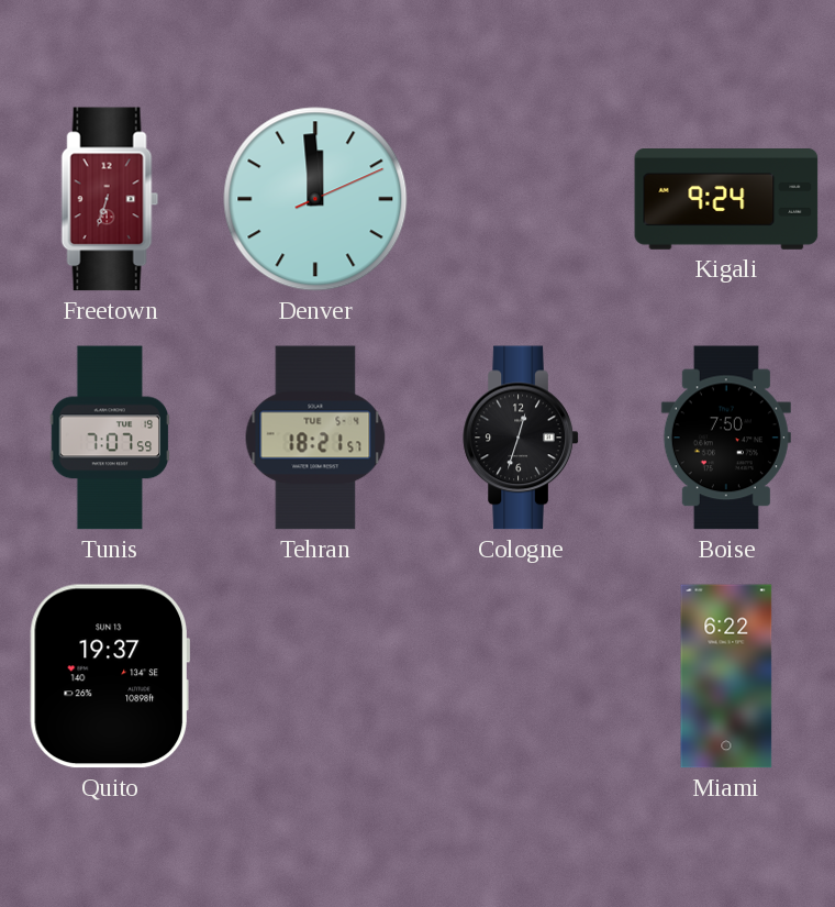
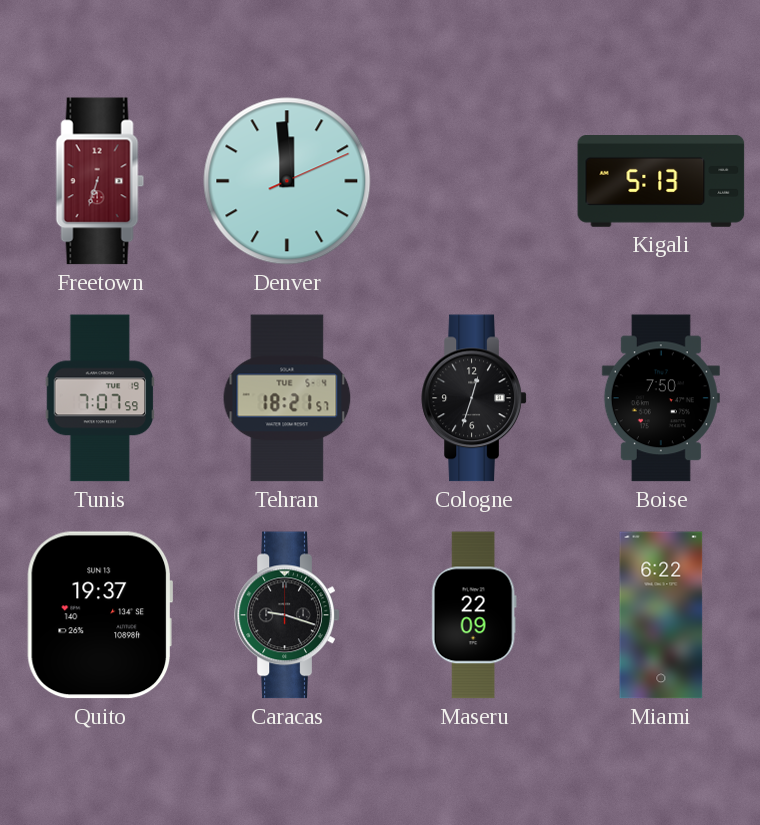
Kigali: 9:24 -> 5:13
Caracas: none -> 9:18
Maseru: none -> 22:09
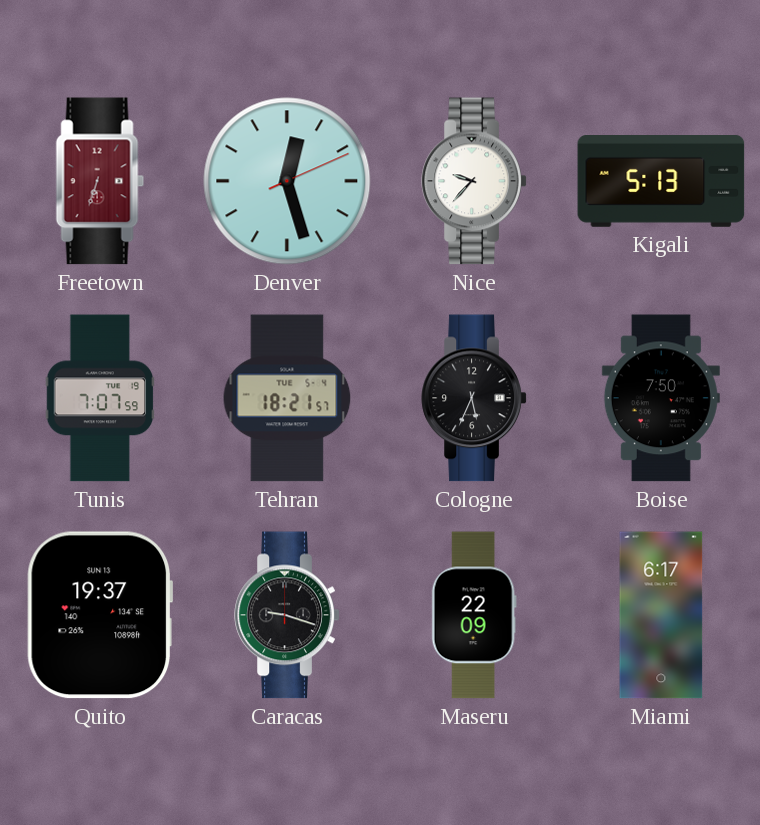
Denver: 11:59 -> 12:27
Nice: none -> 9:37
Cologne: 12:33 -> 5:34
Miami: 6:22 -> 6:17
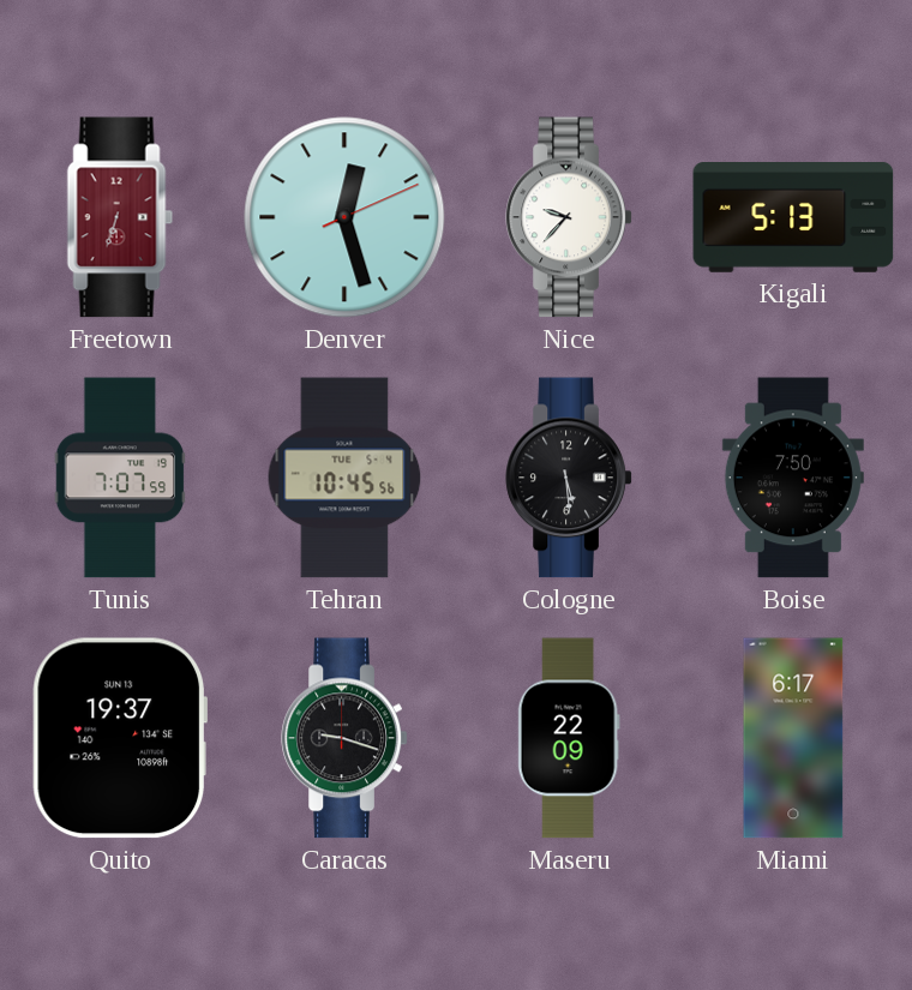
Tehran: 18:21 -> 10:45
Cologne: 5:34 -> 5:29
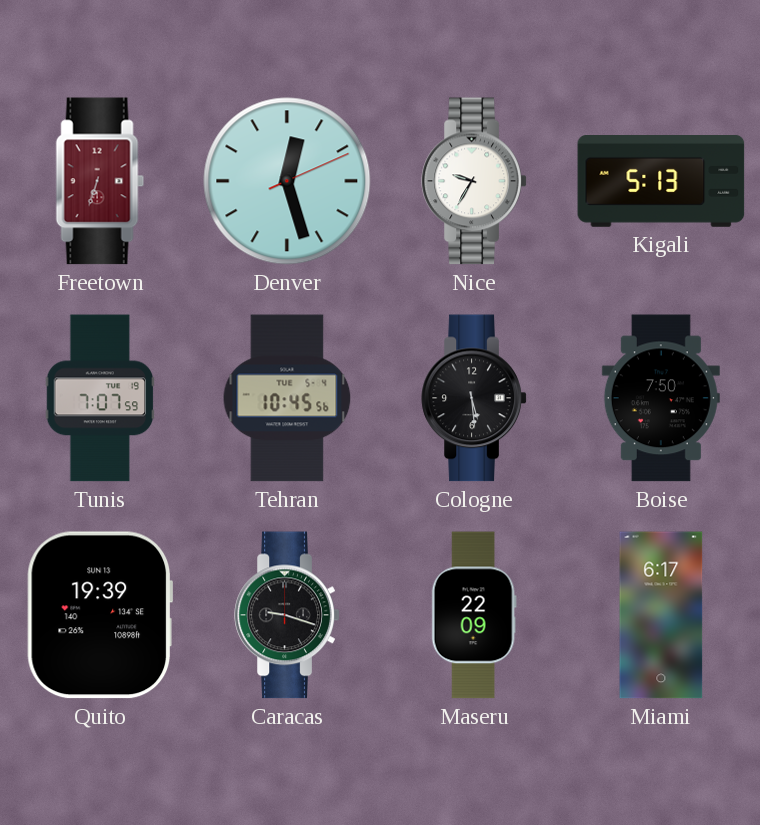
Nice: 9:37 -> 9:35
Quito: 19:37 -> 19:39
